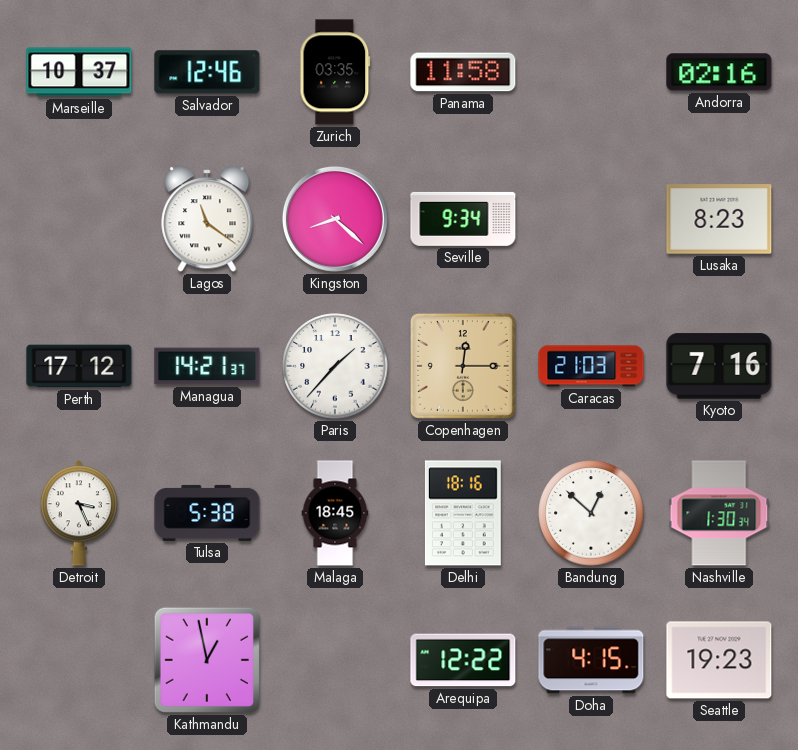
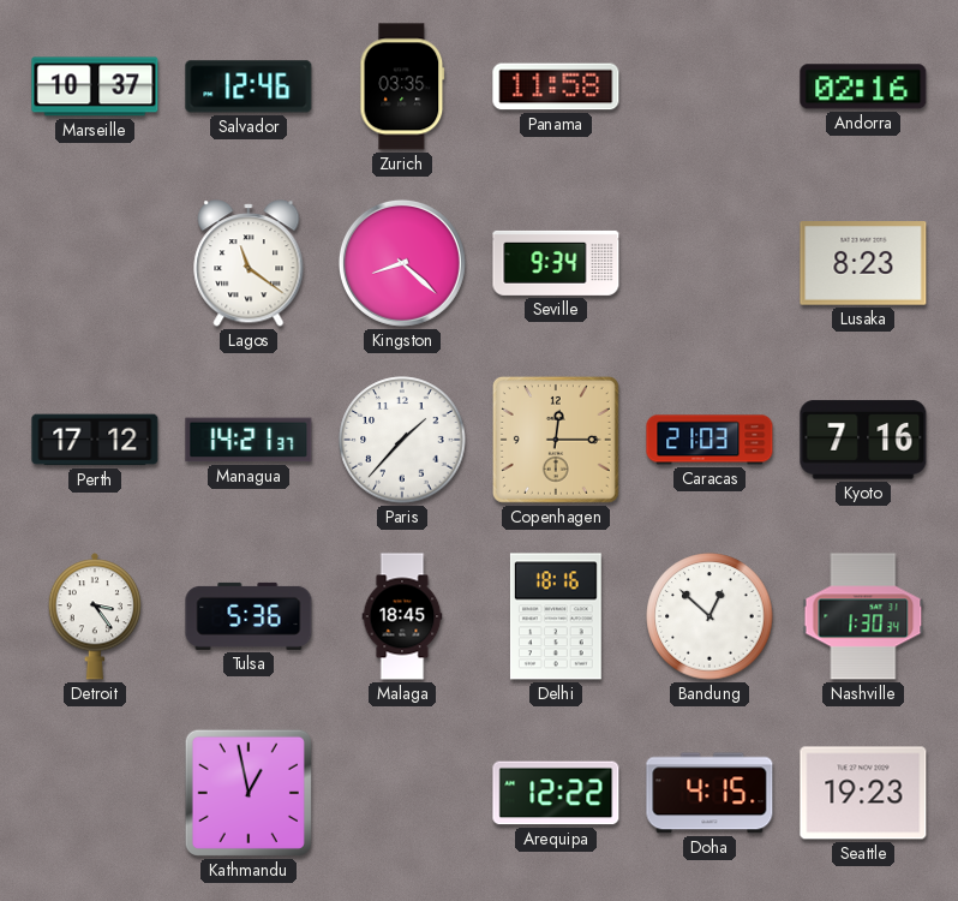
Detroit: 3:26 -> 3:24
Tulsa: 5:38 -> 5:36
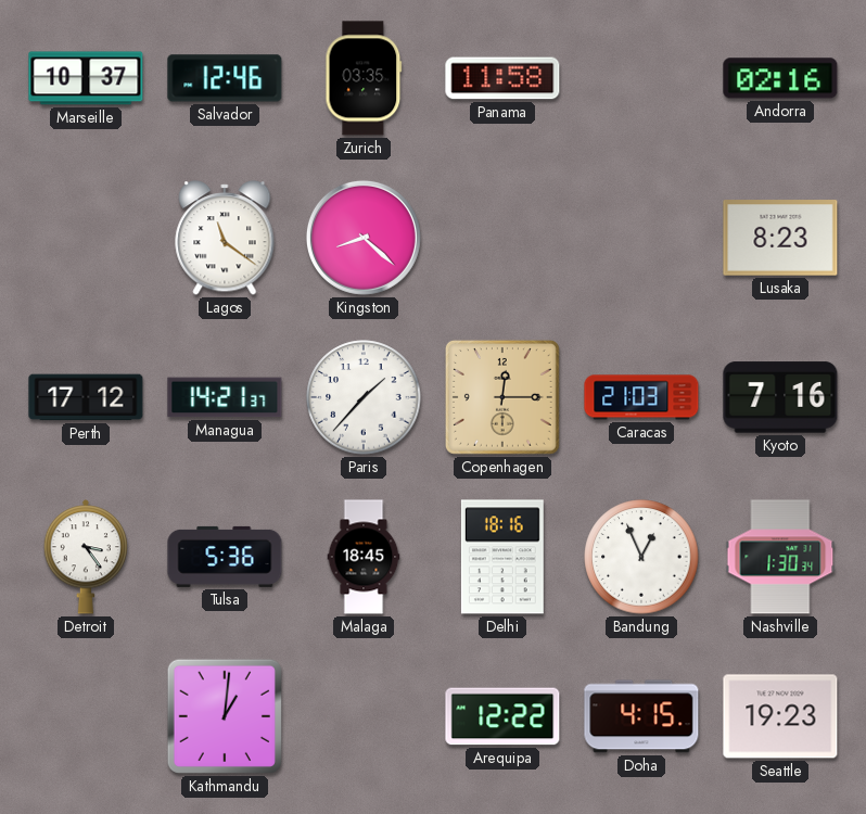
Seville: 9:34 -> none
Bandung: 12:52 -> 12:56
Kathmandu: 12:58 -> 1:01
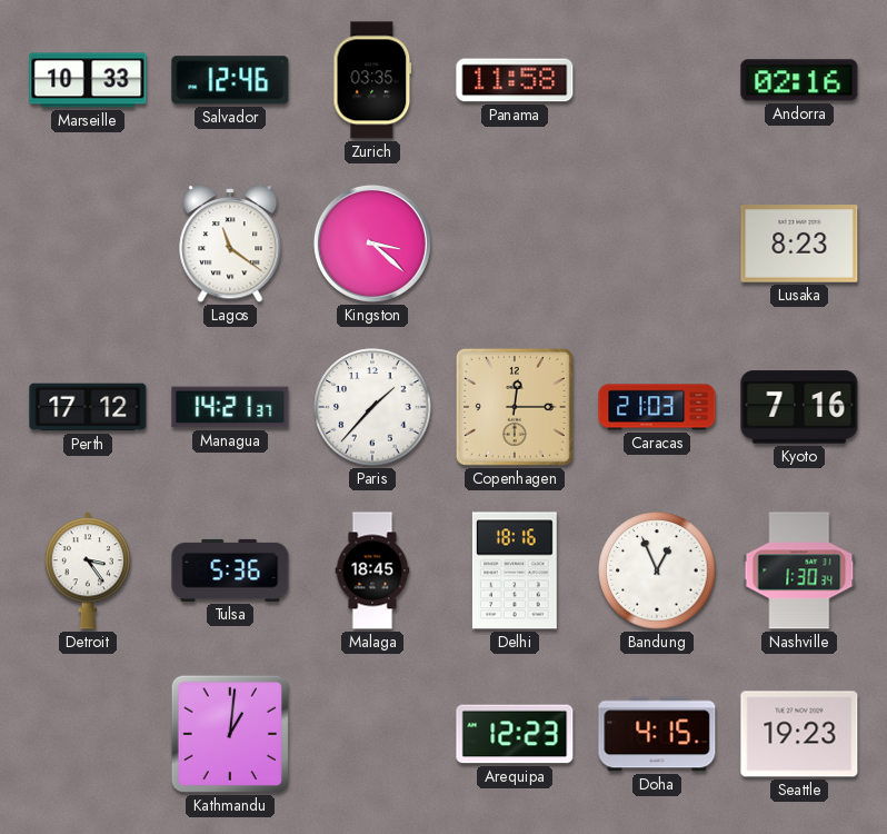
Marseille: 10:37 -> 10:33
Kingston: 8:22 -> 3:22
Arequipa: 12:22 -> 12:23
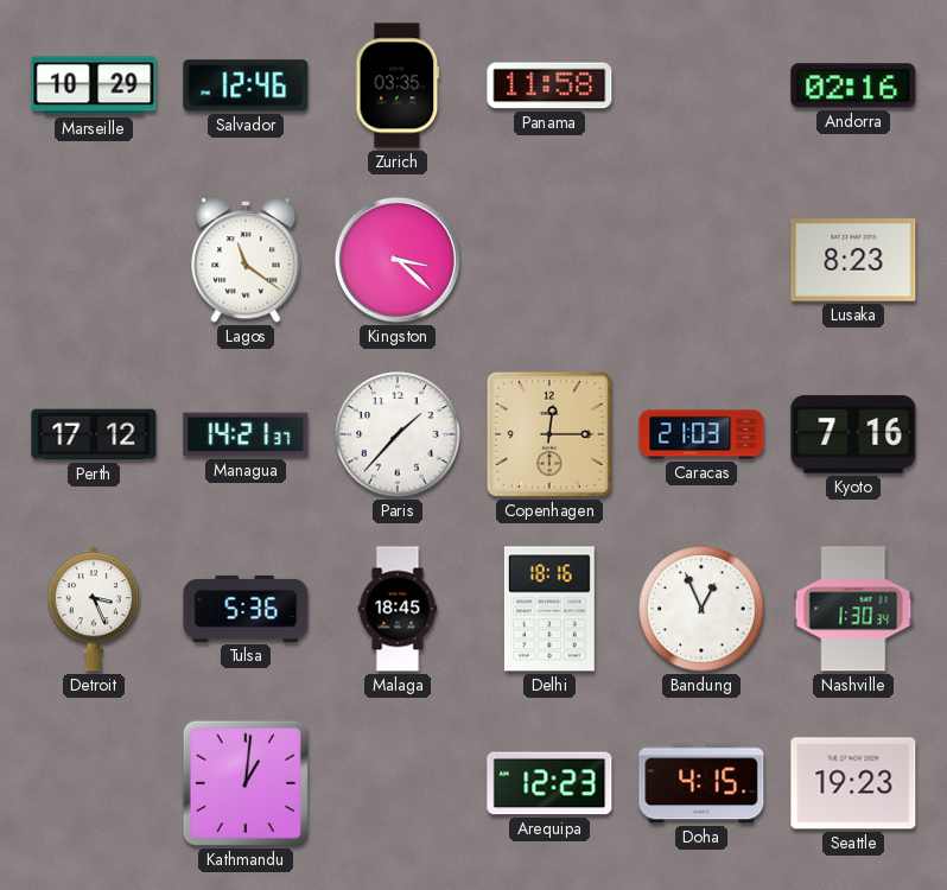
Marseille: 10:33 -> 10:29
Detroit: 3:24 -> 3:26
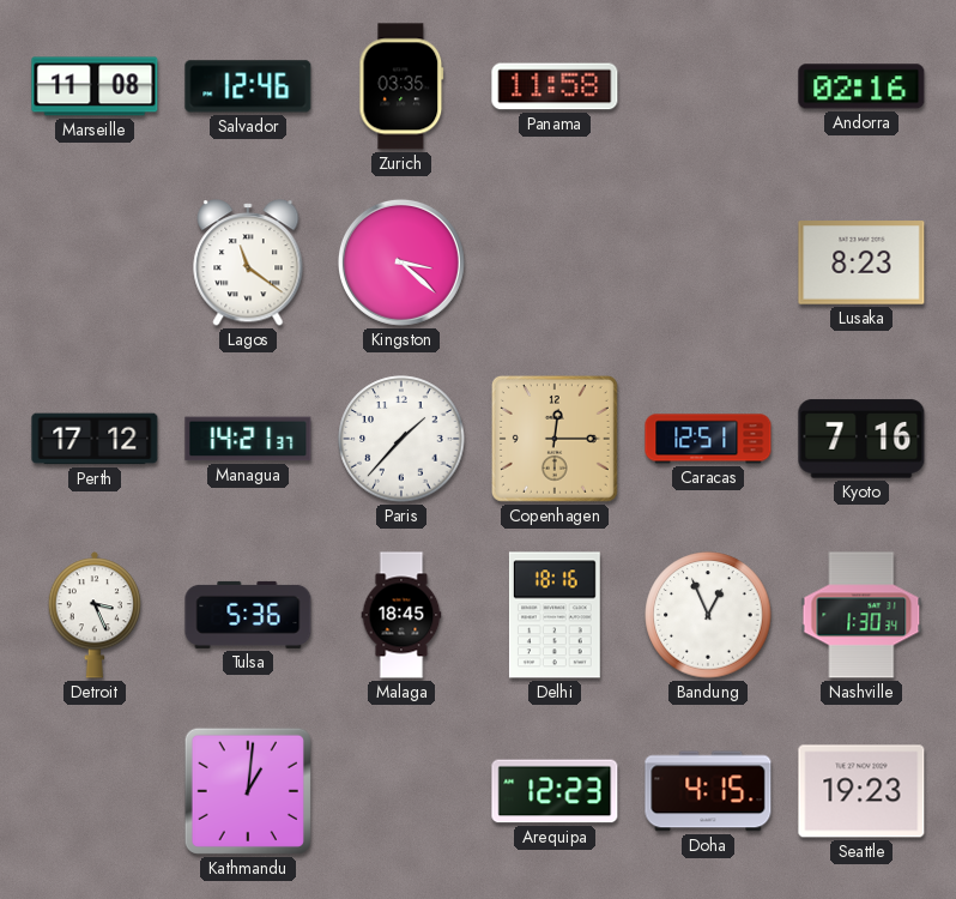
Marseille: 10:29 -> 11:08
Caracas: 21:03 -> 12:51
